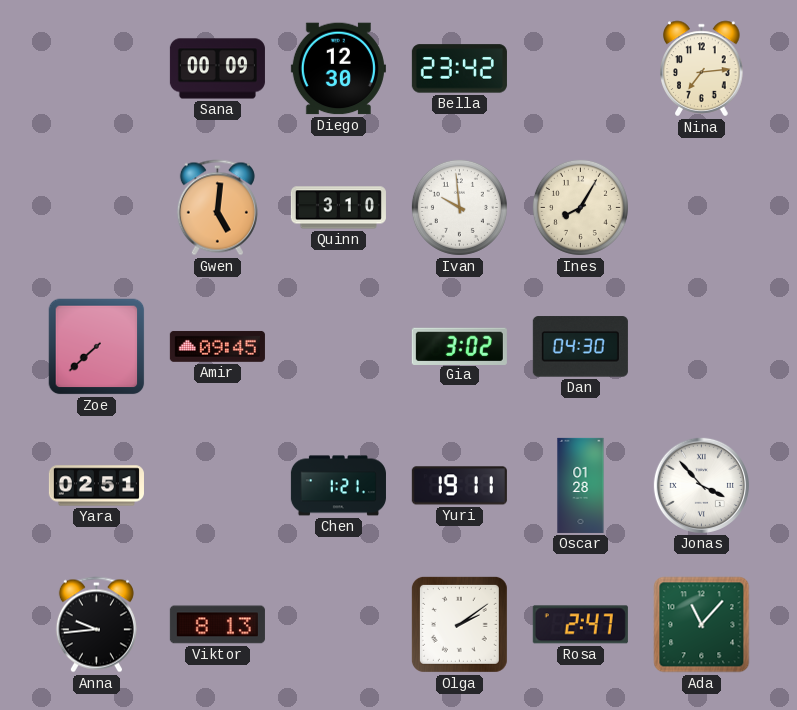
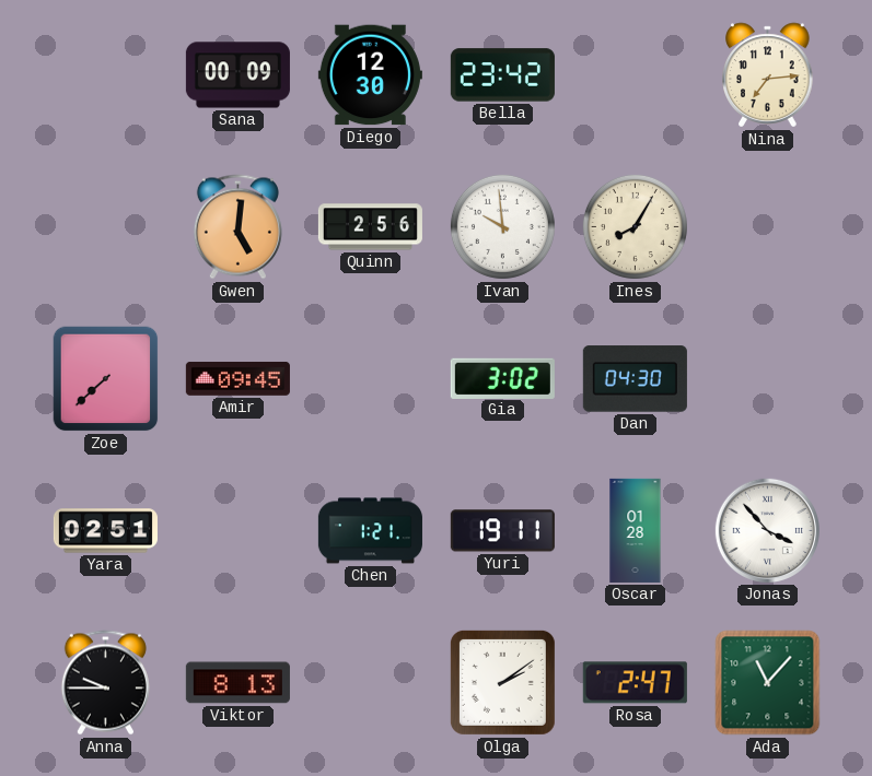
Quinn: 3:10 -> 2:56
Anna: 9:44 -> 9:45
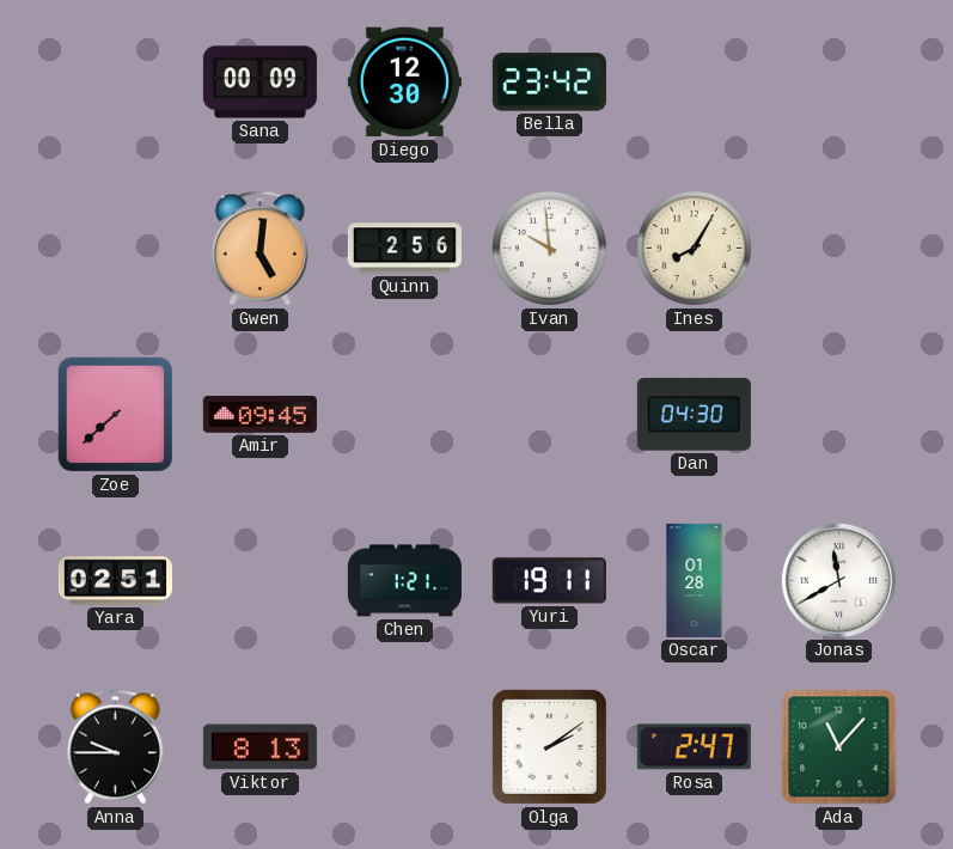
Nina: 7:14 -> none
Gia: 3:02 -> none
Jonas: 3:53 -> 11:40
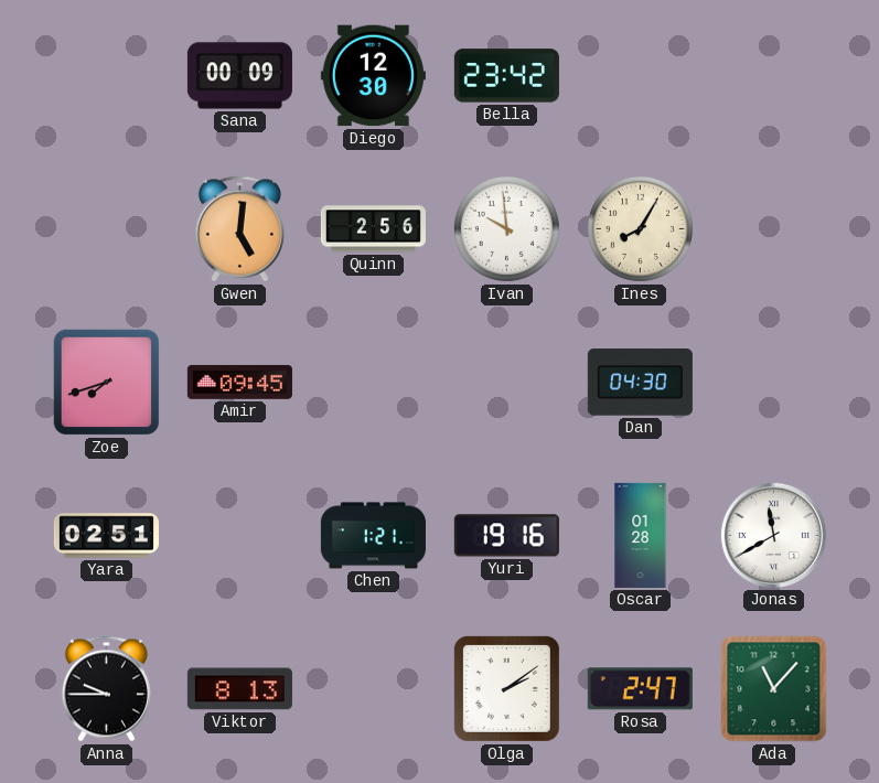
Zoe: 7:38 -> 7:42
Yuri: 19:11 -> 19:16
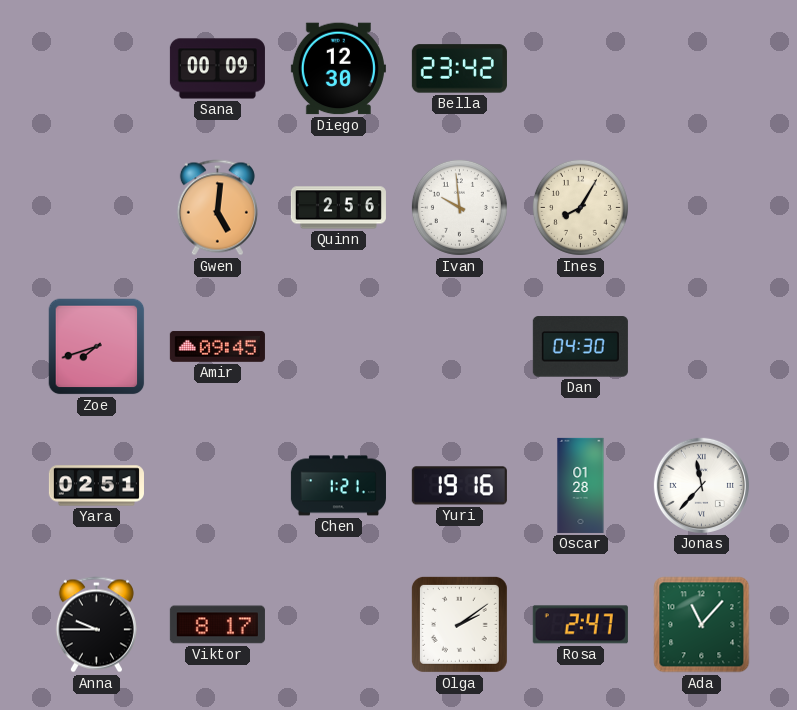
Jonas: 11:40 -> 11:37
Viktor: 8:13 -> 8:17
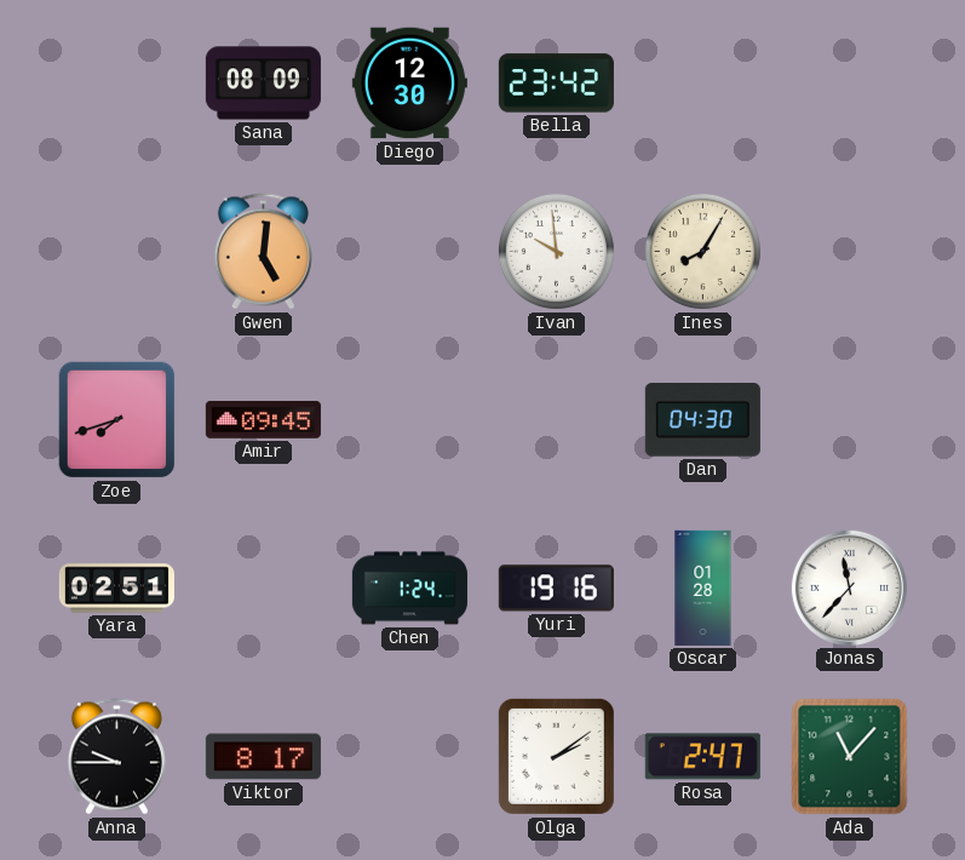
Sana: 00:09 -> 08:09
Quinn: 2:56 -> none
Chen: 1:21 -> 1:24
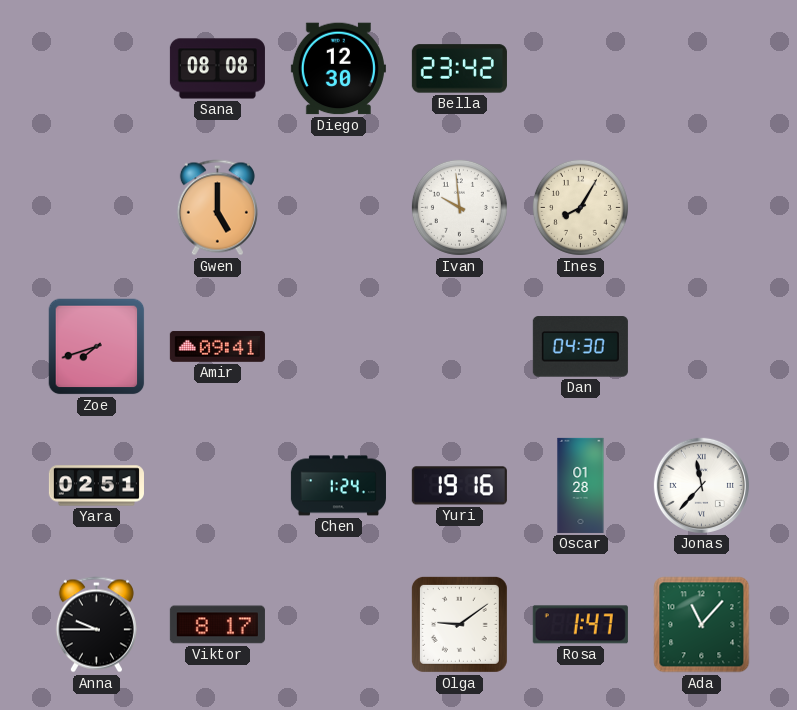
Sana: 08:09 -> 08:08
Gwen: 5:01 -> 5:00
Amir: 09:45 -> 09:41
Olga: 2:09 -> 9:09
Rosa: 2:47 -> 1:47
